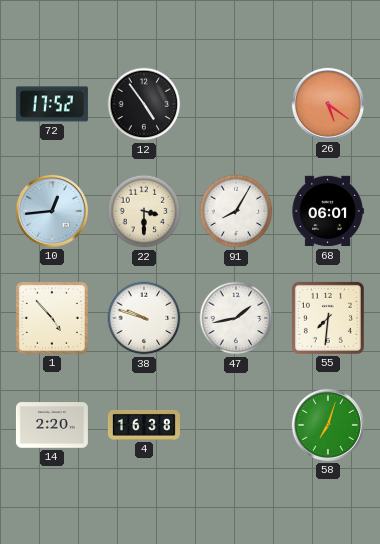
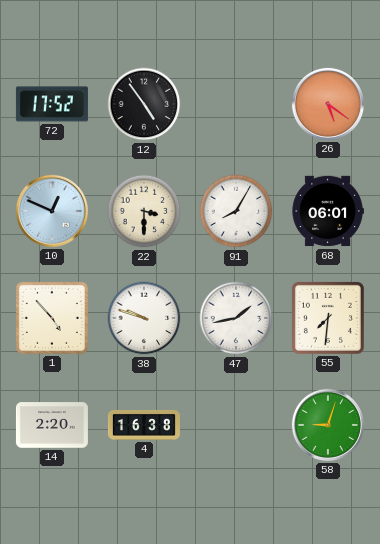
10: 12:44 -> 12:49
58: 7:03 -> 9:03
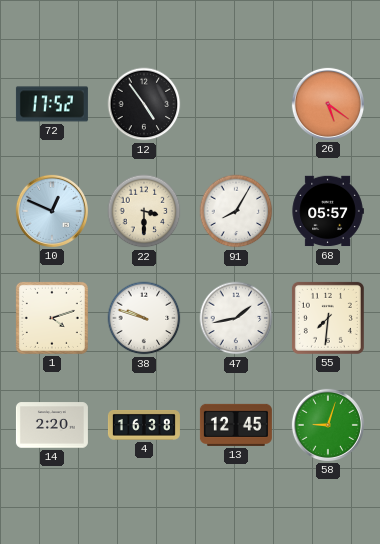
68: 06:01 -> 05:57
1: 4:53 -> 4:12
13: none -> 12:45
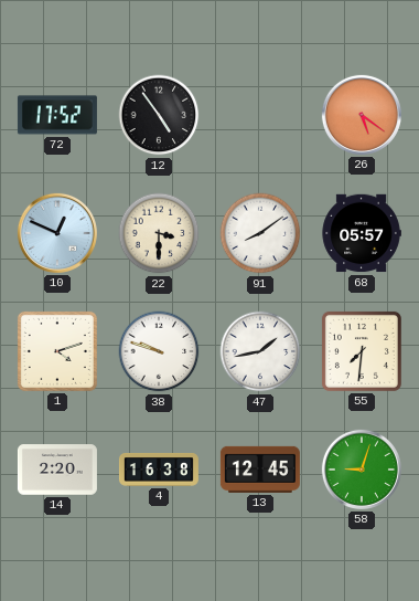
91: 8:05 -> 8:09
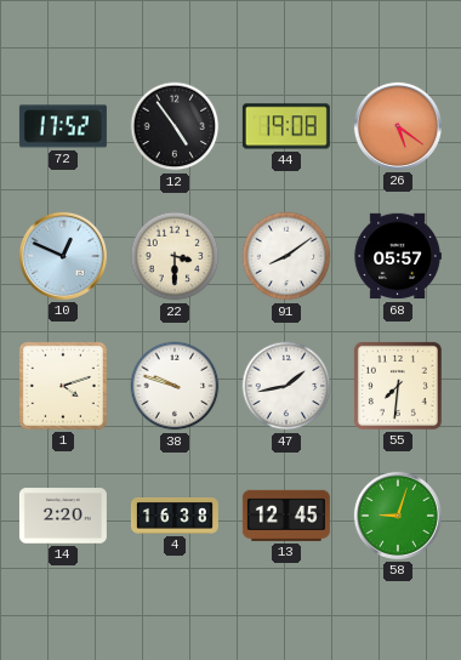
44: none -> 19:08
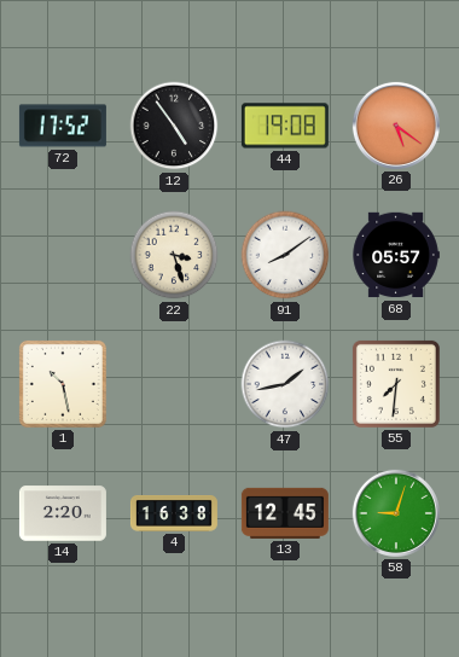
10: 12:49 -> none
22: 3:30 -> 3:27
1: 4:12 -> 10:28
38: 9:48 -> none
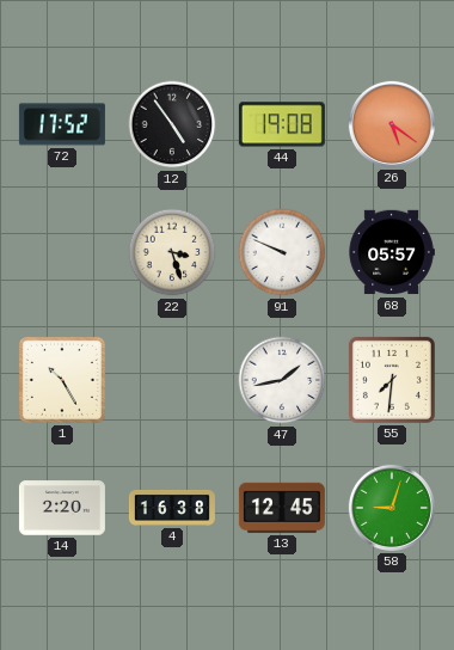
91: 8:09 -> 9:49
1: 10:28 -> 10:25
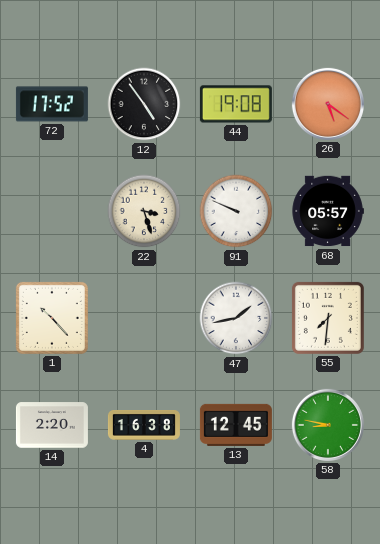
1: 10:25 -> 10:23
58: 9:03 -> 8:47
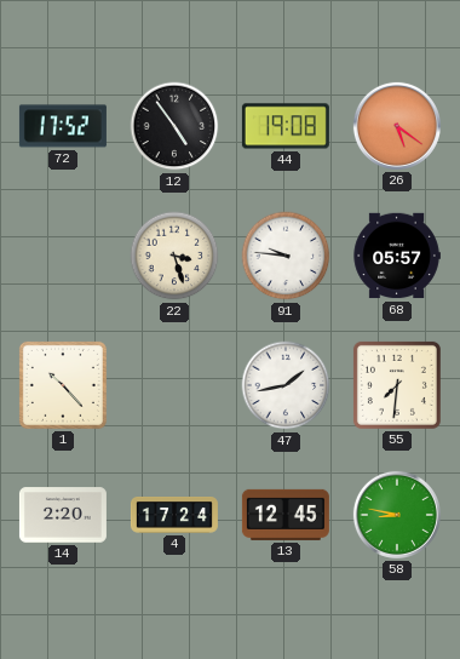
91: 9:49 -> 9:46
4: 16:38 -> 17:24
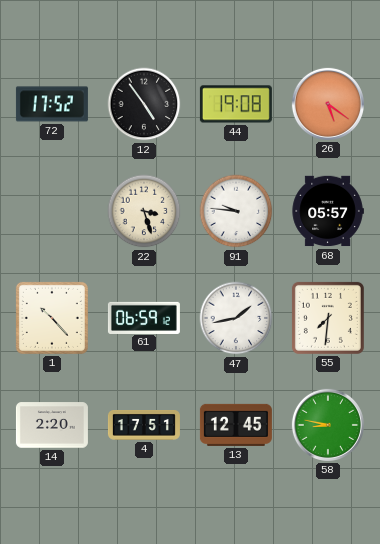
61: none -> 06:59
4: 17:24 -> 17:51
